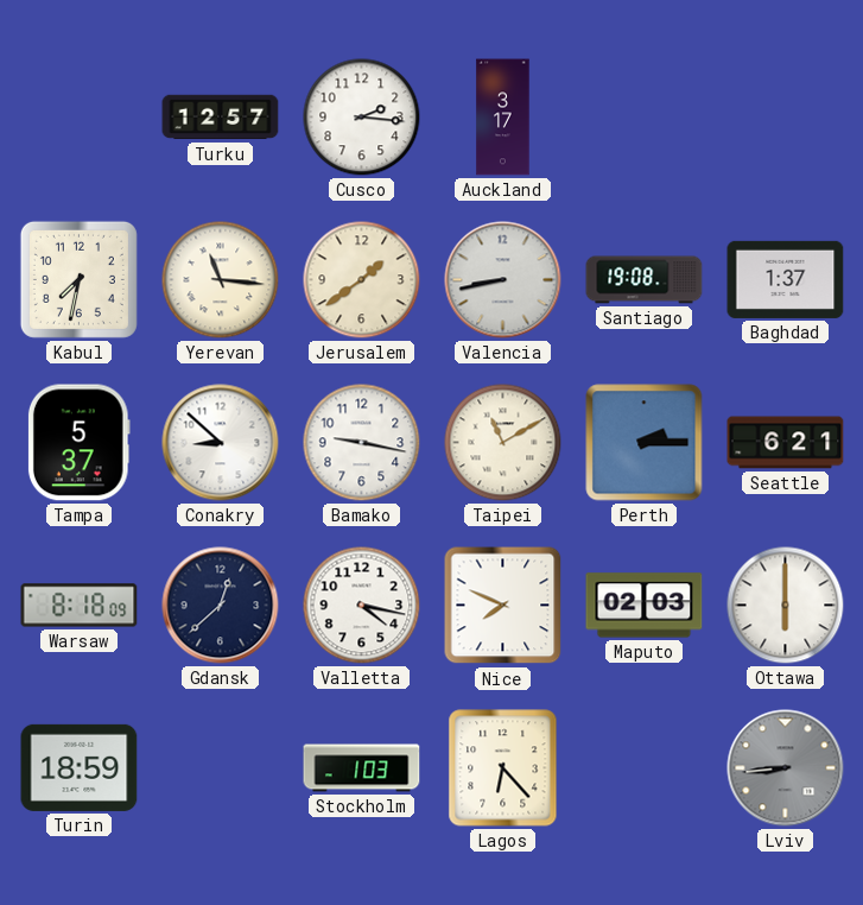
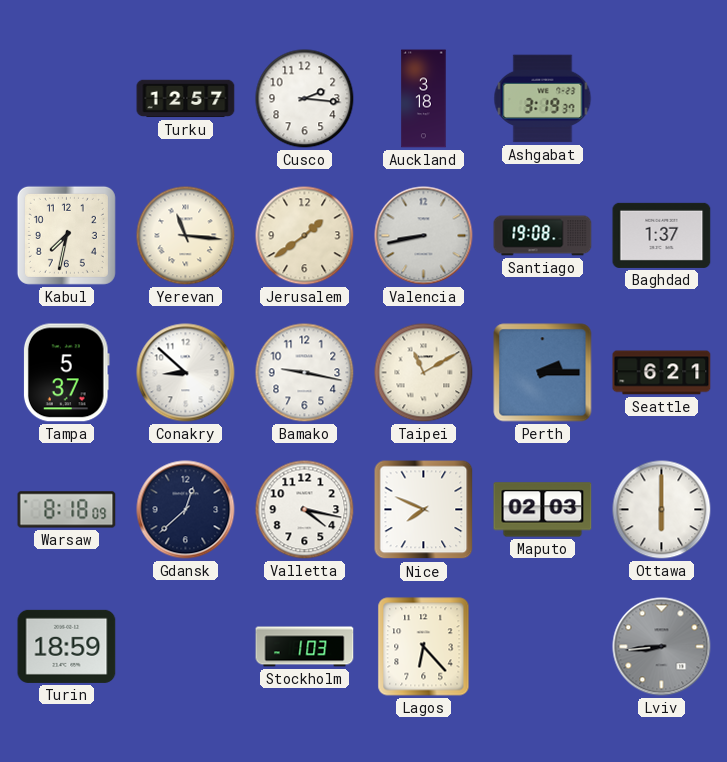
Auckland: 3:17 -> 3:18
Ashgabat: none -> 3:19
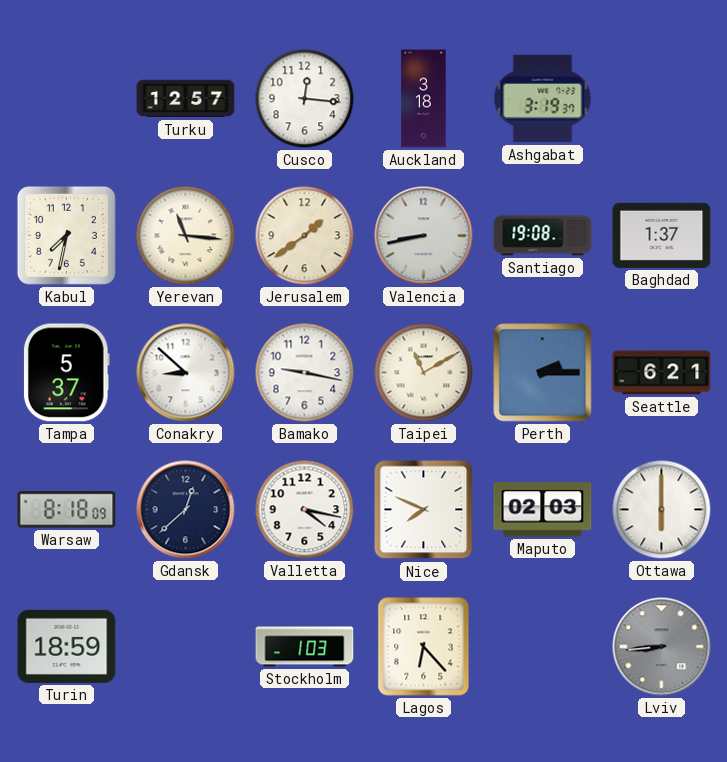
Cusco: 2:16 -> 12:16
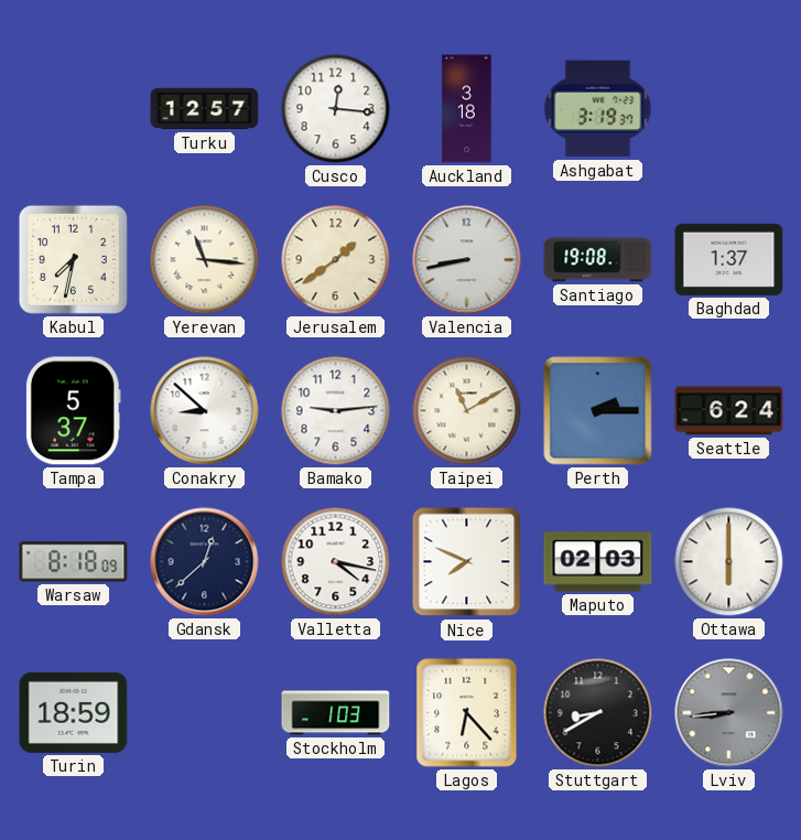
Bamako: 9:17 -> 9:14
Seattle: 6:21 -> 6:24
Stuttgart: none -> 8:40
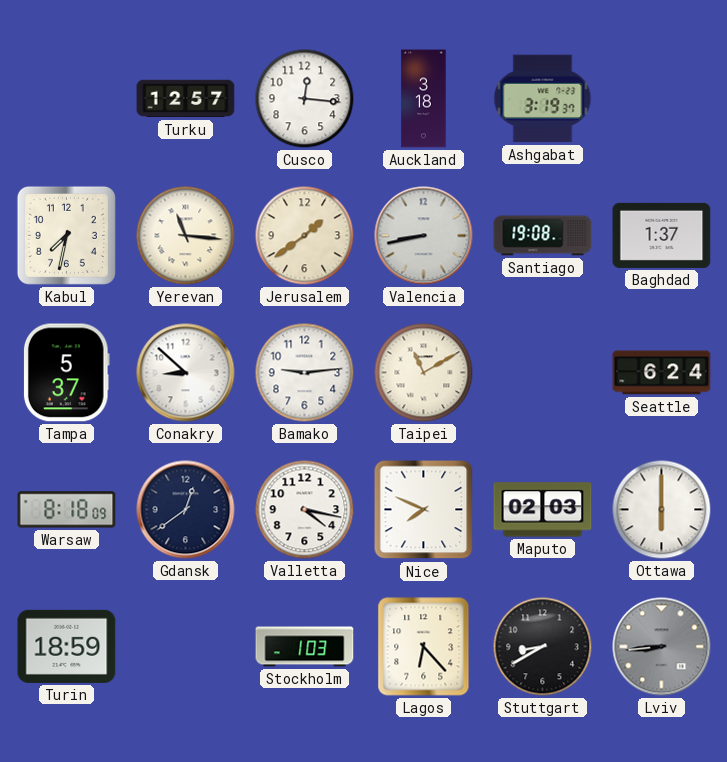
Perth: 2:15 -> none
Gdansk: 12:38 -> 12:39
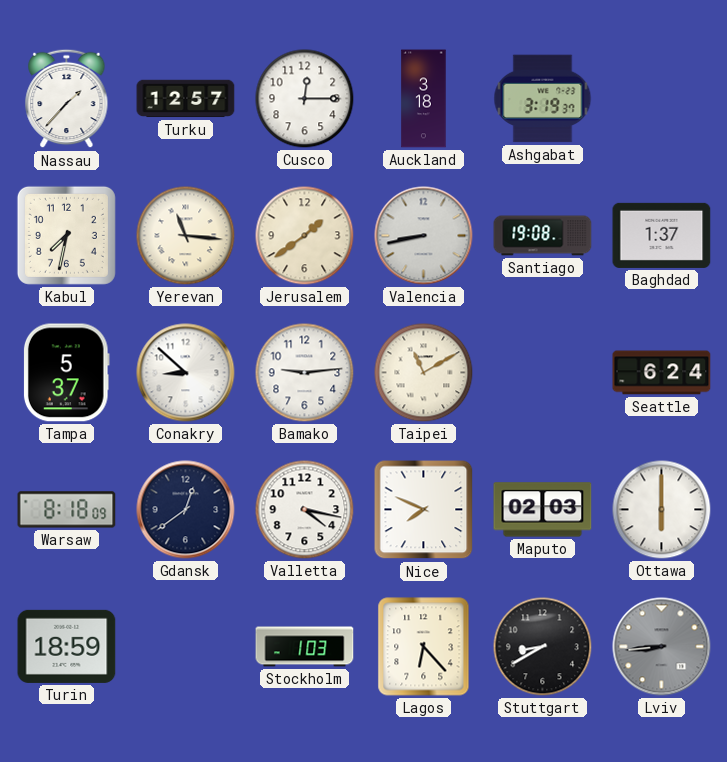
Nassau: none -> 1:37
Cusco: 12:16 -> 12:15
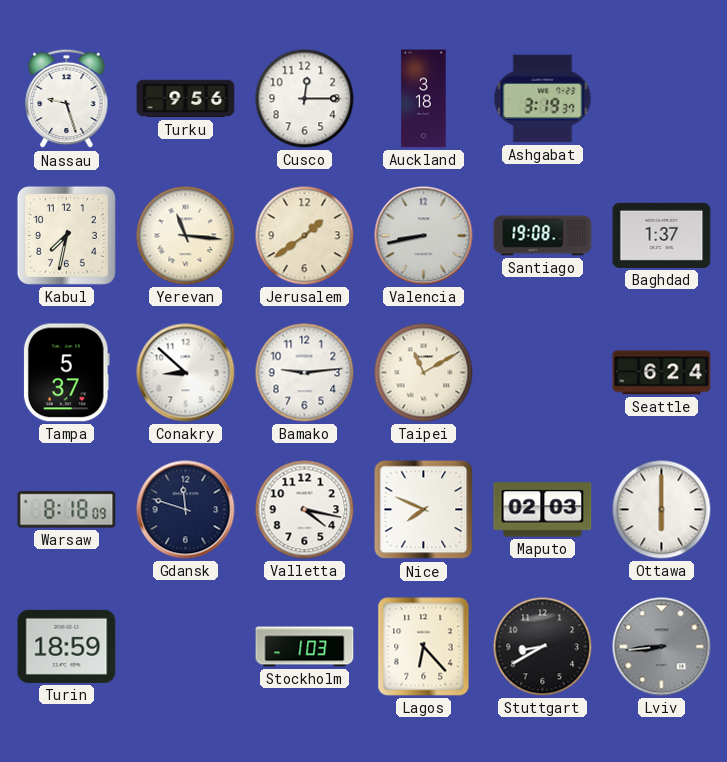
Nassau: 1:37 -> 9:27
Turku: 12:57 -> 9:56
Gdansk: 12:39 -> 11:48
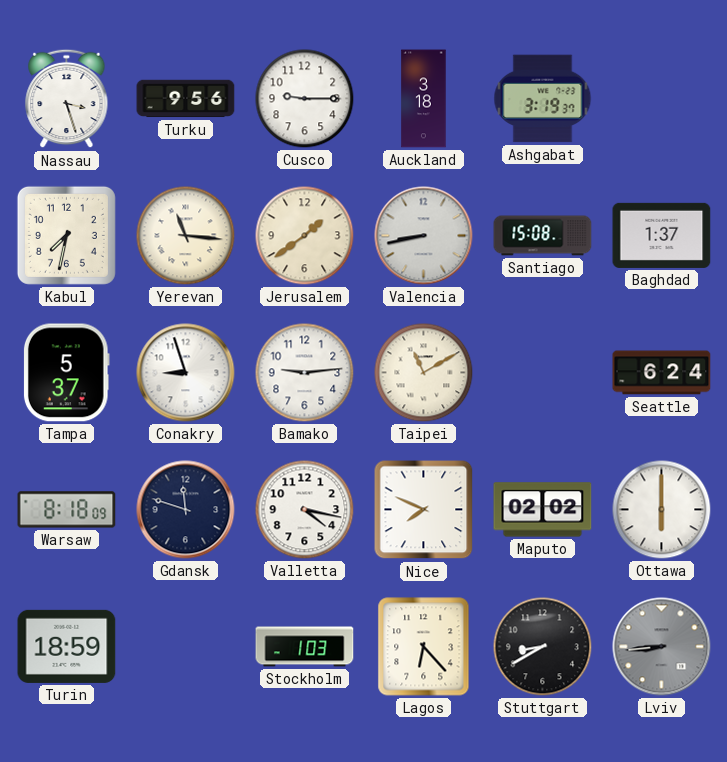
Nassau: 9:27 -> 3:27
Cusco: 12:15 -> 9:15
Santiago: 19:08 -> 15:08
Conakry: 8:52 -> 8:57
Maputo: 02:03 -> 02:02
